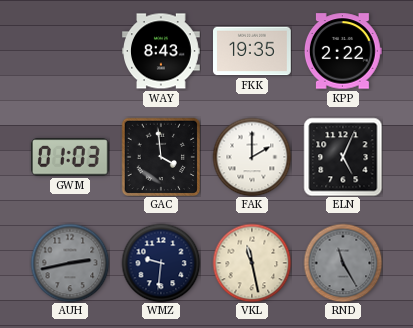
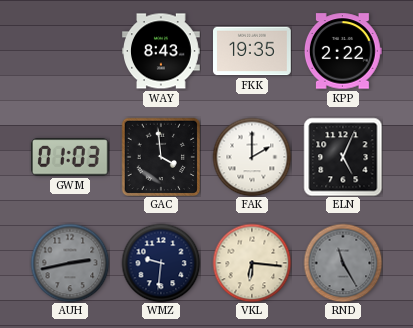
VKL: 11:28 -> 6:16
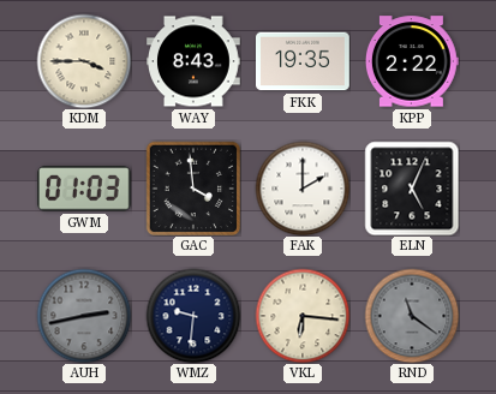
KDM: none -> 3:45
RND: 11:25 -> 11:21
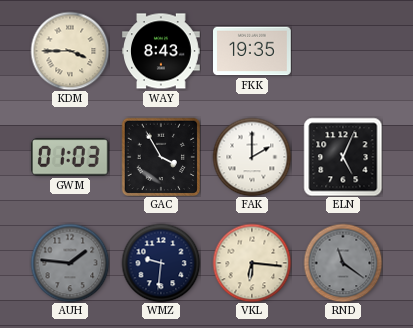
KPP: 2:22 -> none
GAC: 3:59 -> 3:55
AUH: 2:43 -> 1:46
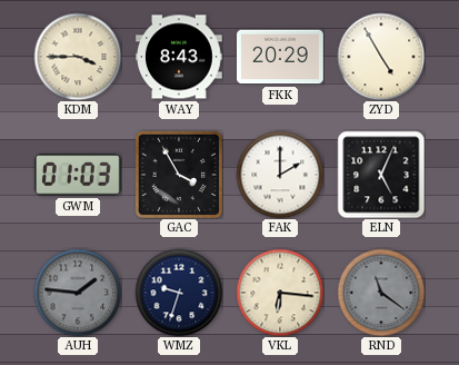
FKK: 19:35 -> 20:29
ZYD: none -> 4:55
WMZ: 9:31 -> 9:33
